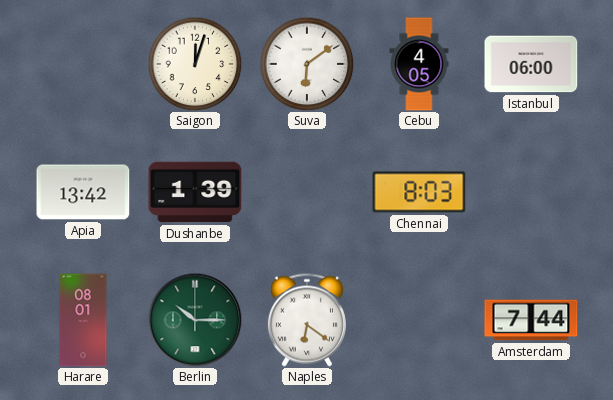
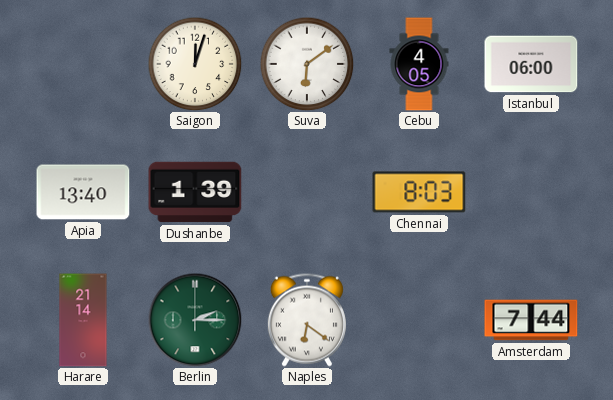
Apia: 13:42 -> 13:40
Harare: 08:01 -> 21:14
Berlin: 10:15 -> 2:15
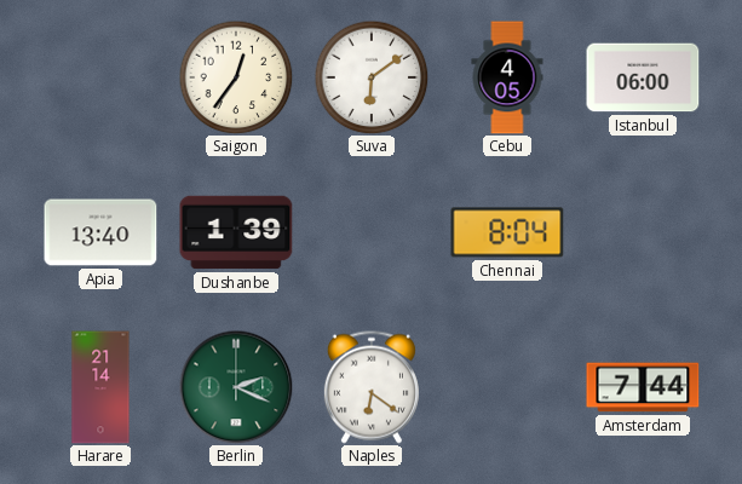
Saigon: 12:03 -> 12:36
Chennai: 8:03 -> 8:04
Berlin: 2:15 -> 2:19
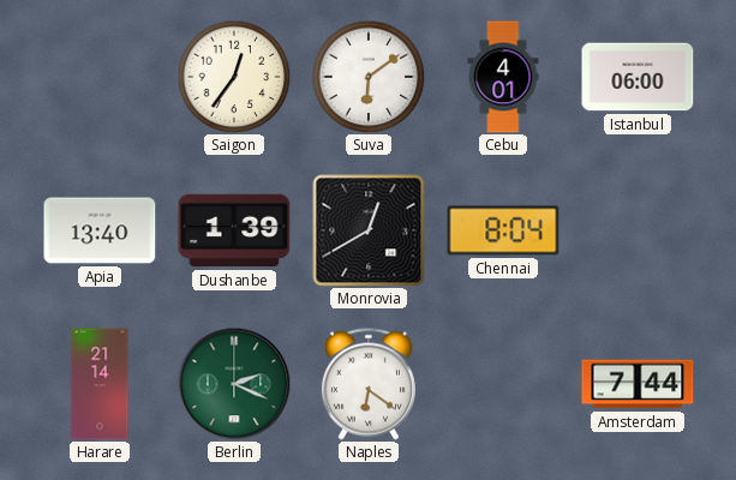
Cebu: 4:05 -> 4:01
Monrovia: none -> 12:40
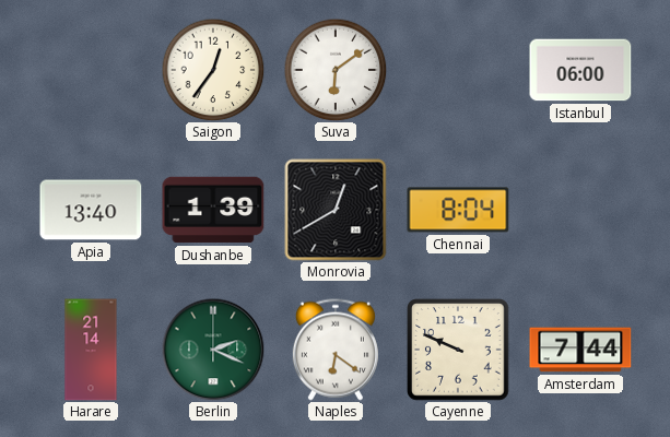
Cebu: 4:01 -> none
Cayenne: none -> 9:49
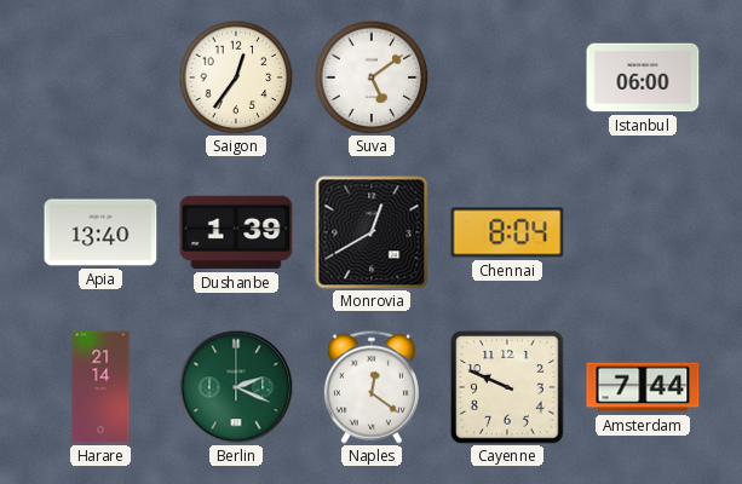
Suva: 6:09 -> 5:09
Naples: 6:21 -> 12:21
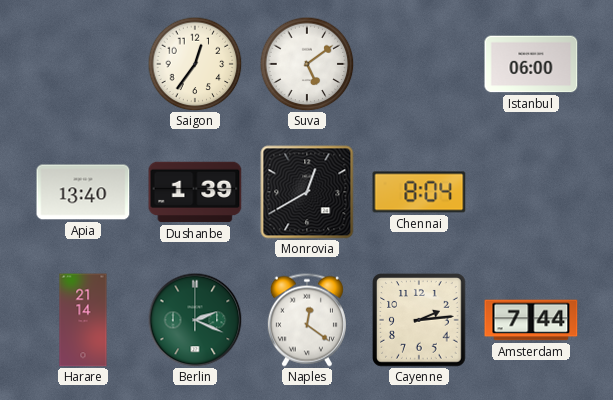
Cayenne: 9:49 -> 2:14
